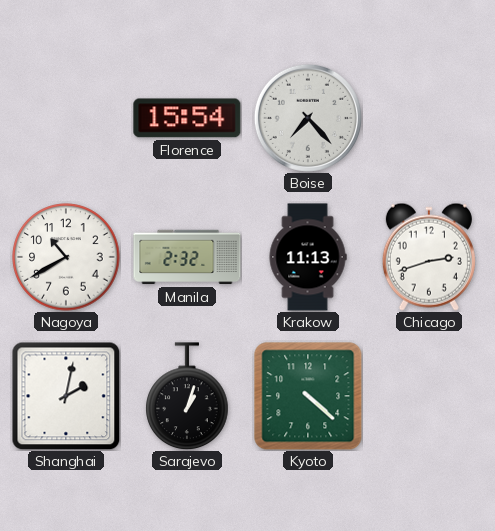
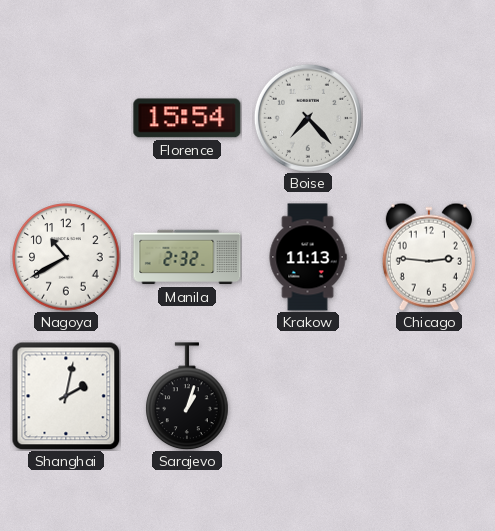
Chicago: 2:42 -> 2:46
Kyoto: 4:22 -> none
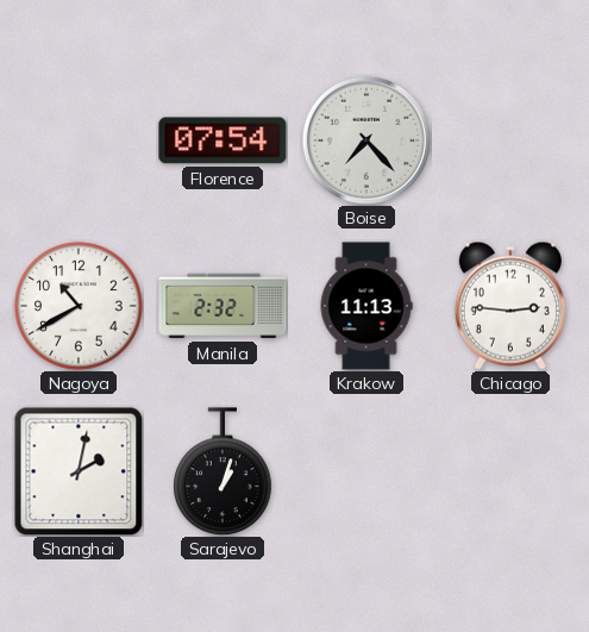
Florence: 15:54 -> 07:54
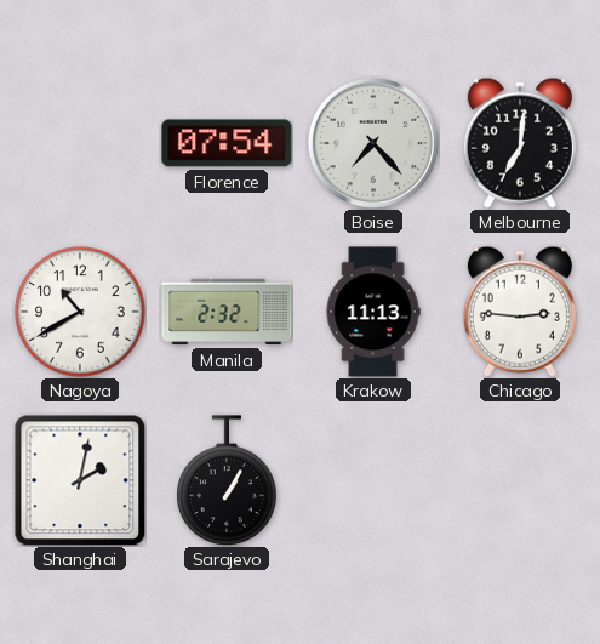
Melbourne: none -> 7:01
Sarajevo: 1:03 -> 1:05
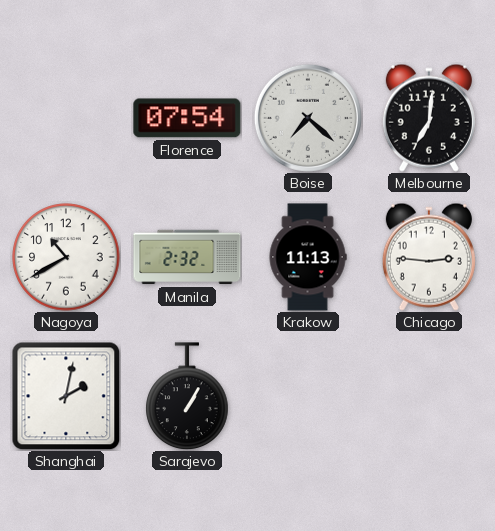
Boise: 7:23 -> 7:22
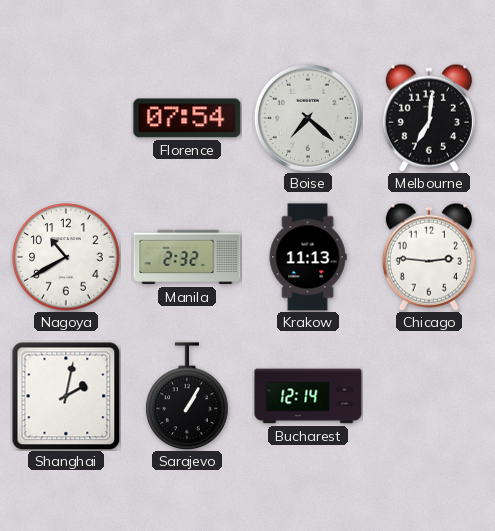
Bucharest: none -> 12:14
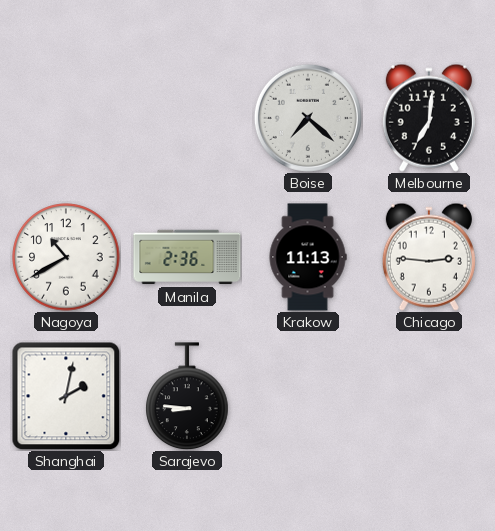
Florence: 07:54 -> none
Manila: 2:32 -> 2:36
Sarajevo: 1:05 -> 8:46
Bucharest: 12:14 -> none
